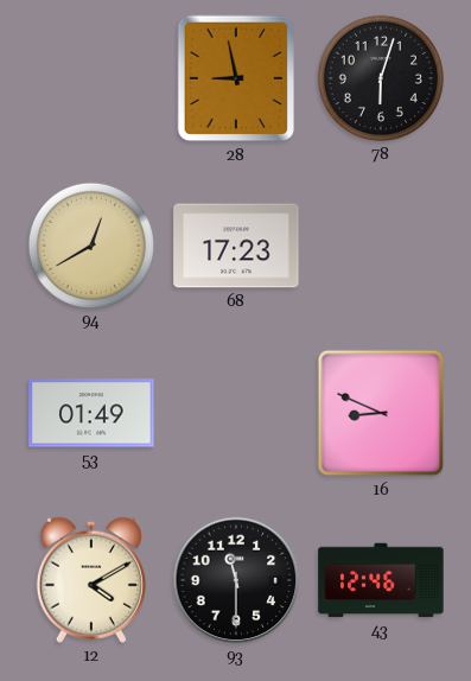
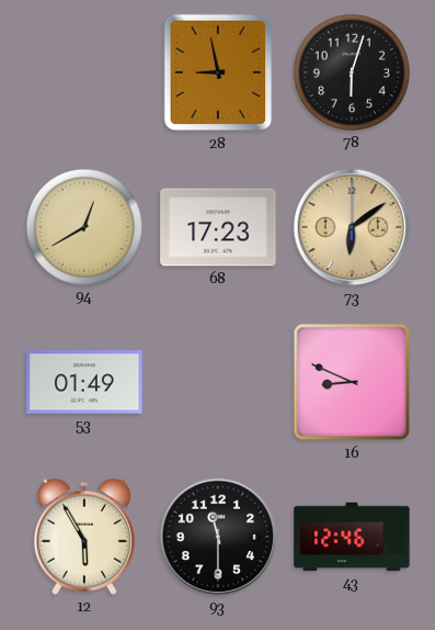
73: none -> 6:09
12: 4:10 -> 5:55
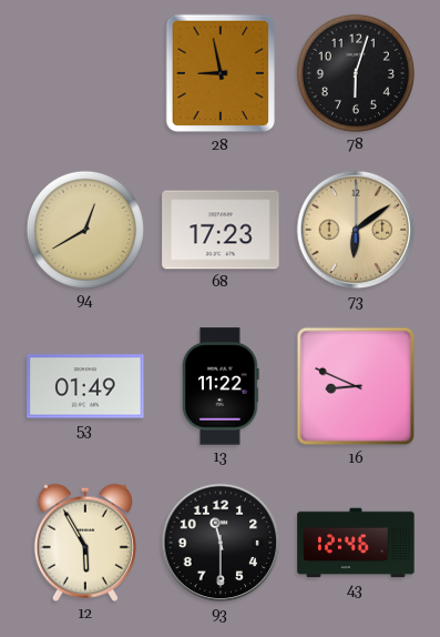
13: none -> 11:22
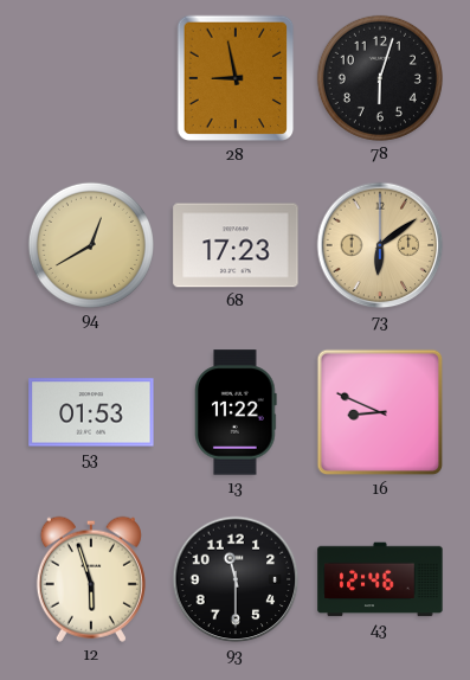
53: 01:49 -> 01:53
12: 5:55 -> 5:57
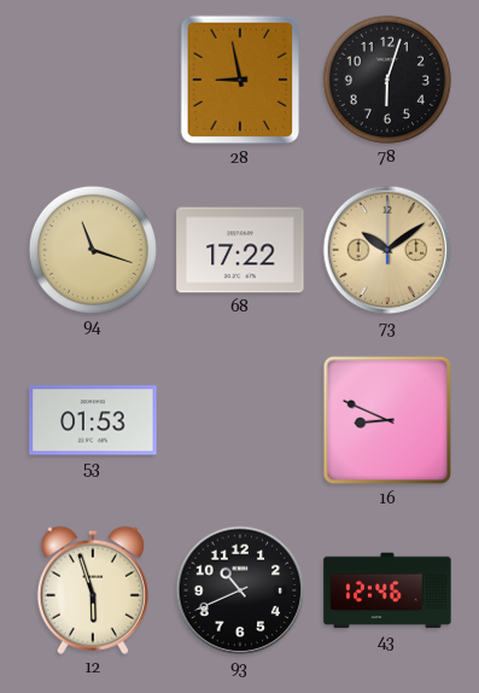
94: 12:40 -> 11:18
68: 17:23 -> 17:22
73: 6:09 -> 10:09
13: 11:22 -> none
93: 11:30 -> 10:41
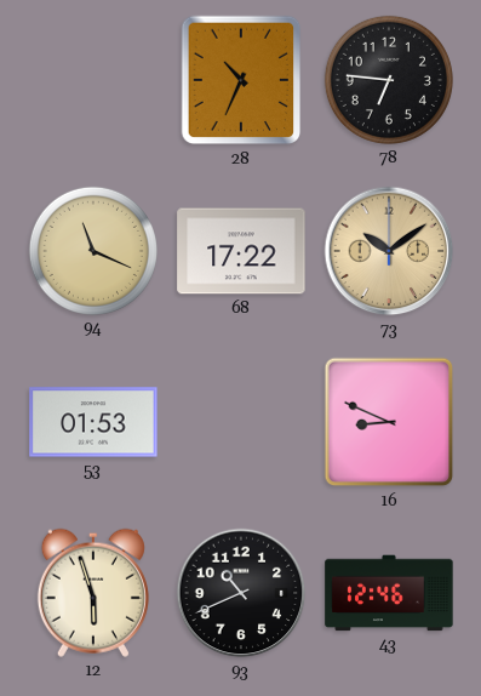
28: 8:58 -> 10:34
78: 6:03 -> 6:46
94: 11:18 -> 11:19
